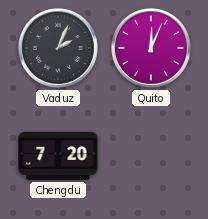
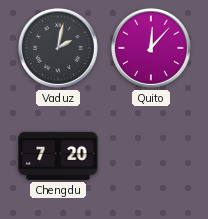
Vaduz: 2:04 -> 2:02
Quito: 12:04 -> 12:07
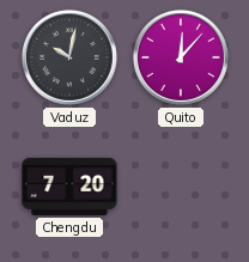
Vaduz: 2:02 -> 10:02
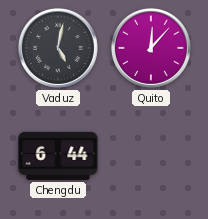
Vaduz: 10:02 -> 5:02
Chengdu: 7:20 -> 6:44
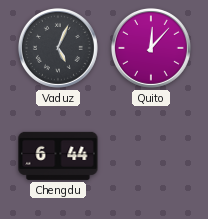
Vaduz: 5:02 -> 5:04
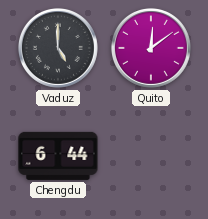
Vaduz: 5:04 -> 5:00
Quito: 12:07 -> 12:09
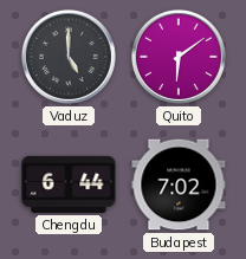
Quito: 12:09 -> 6:09
Budapest: none -> 7:02
